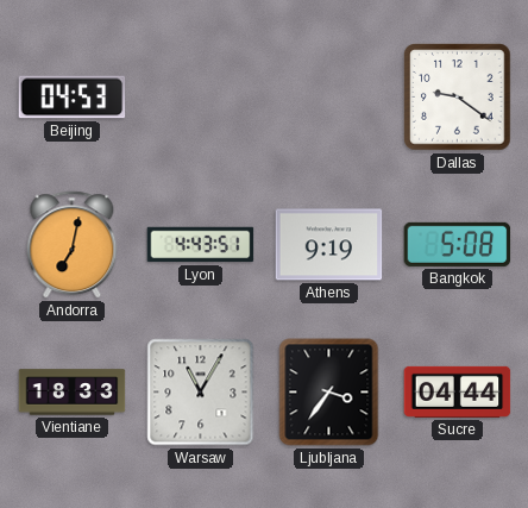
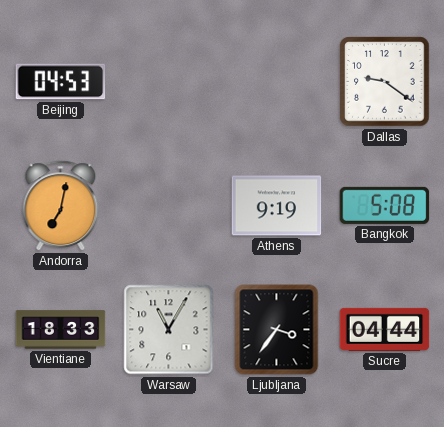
Lyon: 4:43 -> none
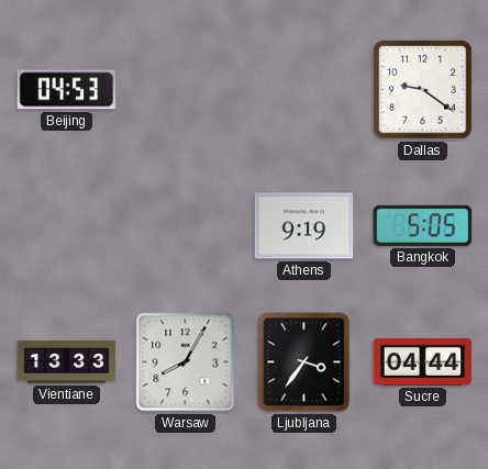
Andorra: 7:02 -> none
Bangkok: 5:08 -> 5:05
Vientiane: 18:33 -> 13:33
Warsaw: 11:05 -> 8:05
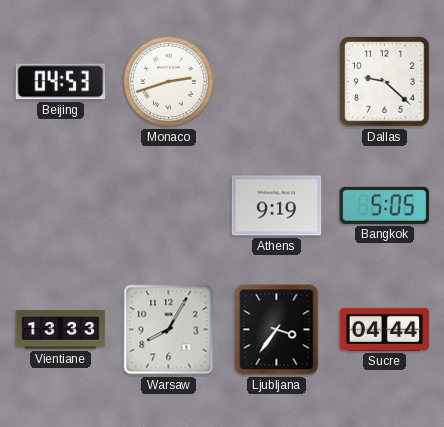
Monaco: none -> 2:42
Dallas: 9:21 -> 9:22
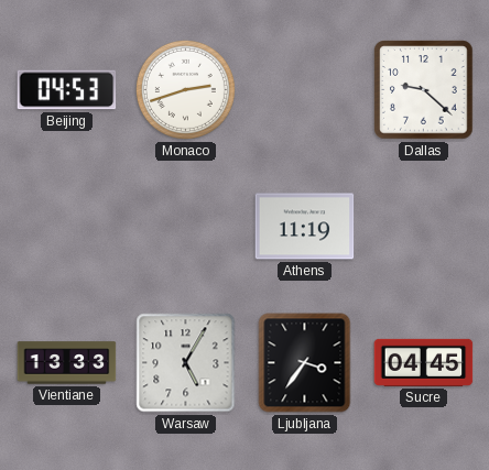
Athens: 9:19 -> 11:19
Bangkok: 5:05 -> none
Warsaw: 8:05 -> 5:05
Sucre: 04:44 -> 04:45
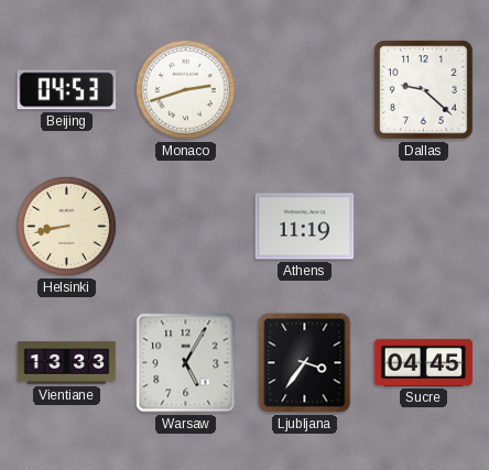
Helsinki: none -> 8:43
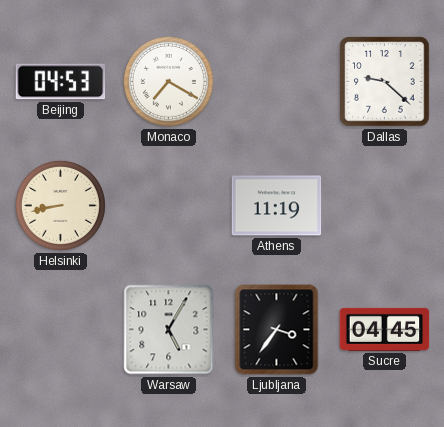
Monaco: 2:42 -> 7:20
Vientiane: 13:33 -> none
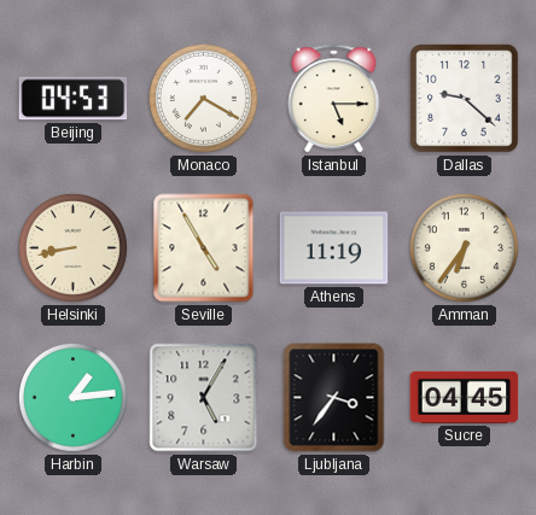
Istanbul: none -> 5:15
Seville: none -> 4:55
Amman: none -> 6:36
Harbin: none -> 1:14
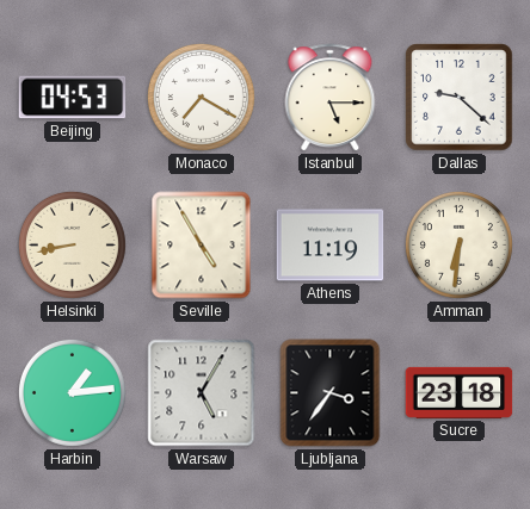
Amman: 6:36 -> 6:31
Sucre: 04:45 -> 23:18
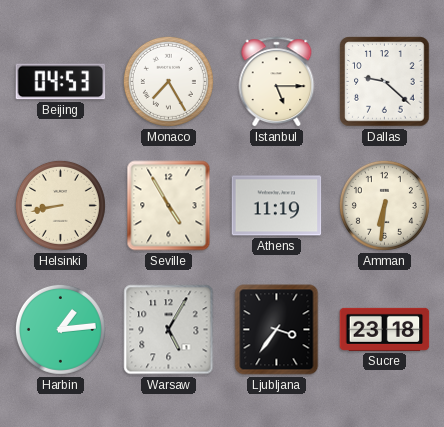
Monaco: 7:20 -> 7:25
